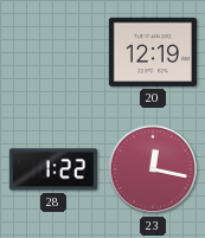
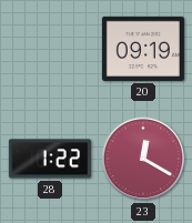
20: 12:19 -> 09:19
23: 12:17 -> 12:20
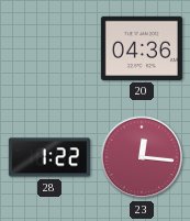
20: 09:19 -> 04:36
23: 12:20 -> 12:16
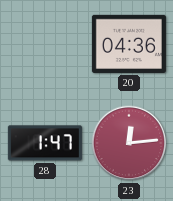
28: 1:22 -> 1:47
23: 12:16 -> 12:14
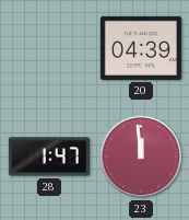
20: 04:36 -> 04:39
23: 12:14 -> 11:59
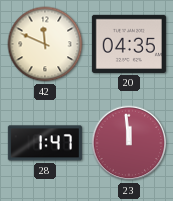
42: none -> 11:49
20: 04:39 -> 04:35
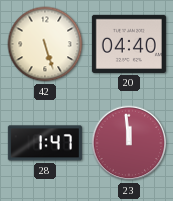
42: 11:49 -> 5:27
20: 04:35 -> 04:40
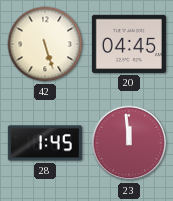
20: 04:40 -> 04:45
28: 1:47 -> 1:45
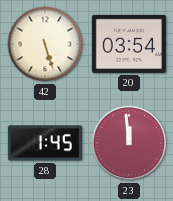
20: 04:45 -> 03:54
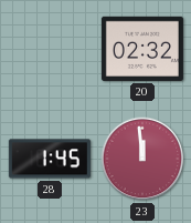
42: 5:27 -> none
20: 03:54 -> 02:32
